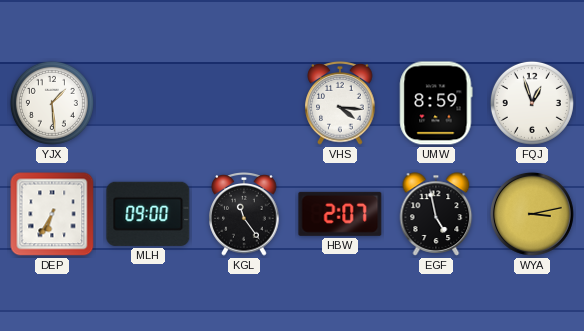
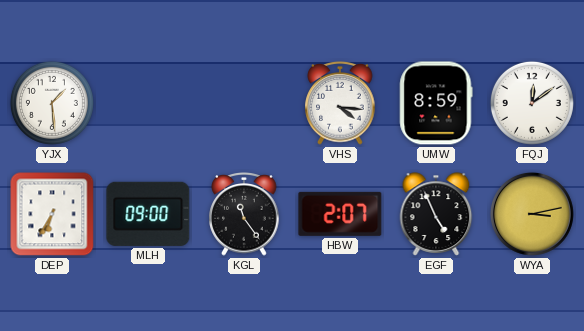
FQJ: 12:57 -> 12:09
EGF: 4:58 -> 4:56
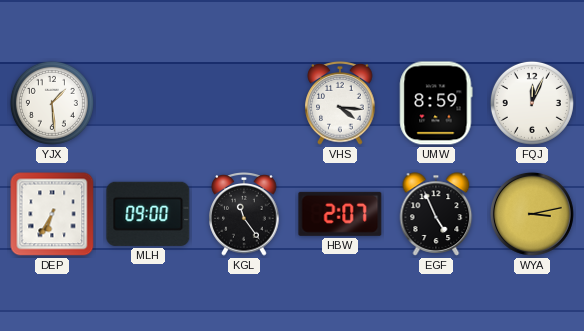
FQJ: 12:09 -> 12:04
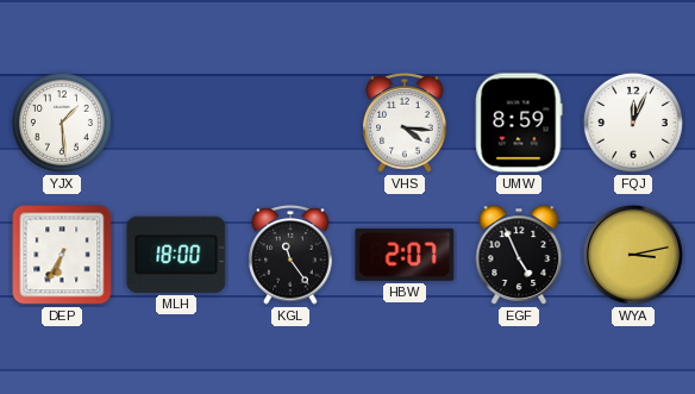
MLH: 09:00 -> 18:00
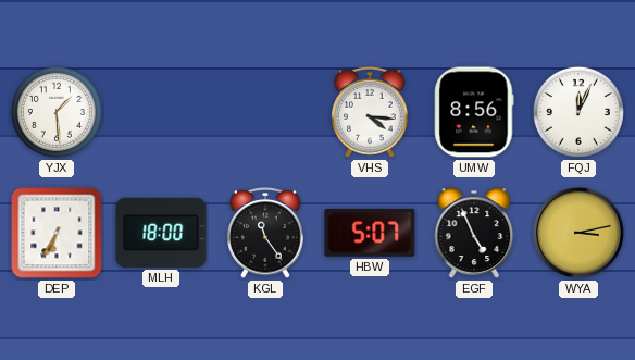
UMW: 8:59 -> 8:56
HBW: 2:07 -> 5:07
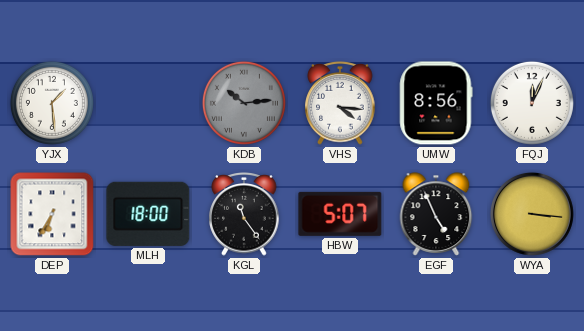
KDB: none -> 10:14
WYA: 3:13 -> 3:16
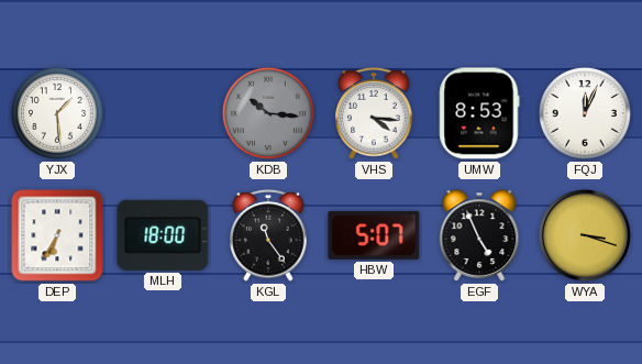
KDB: 10:14 -> 10:16
UMW: 8:56 -> 8:53
WYA: 3:16 -> 3:18
